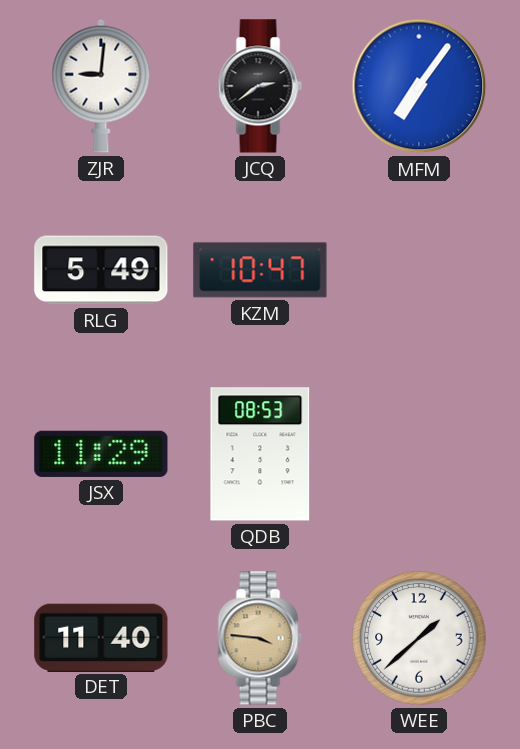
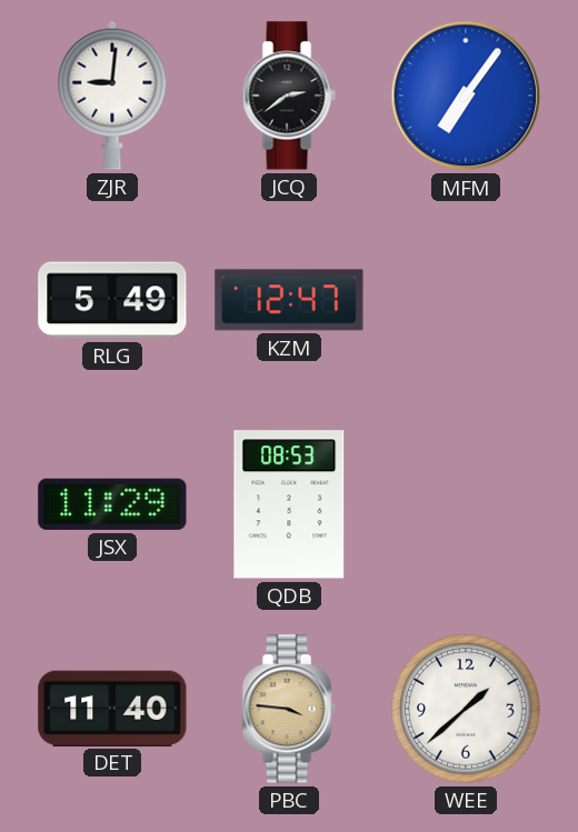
KZM: 10:47 -> 12:47
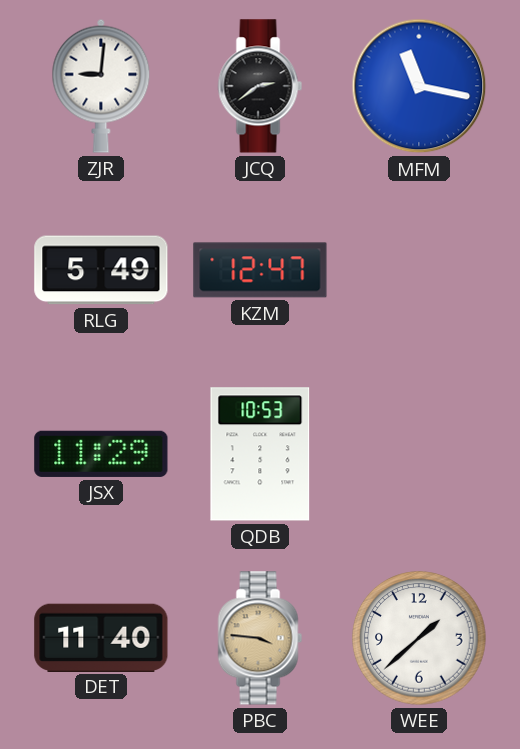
MFM: 7:06 -> 11:17
QDB: 08:53 -> 10:53
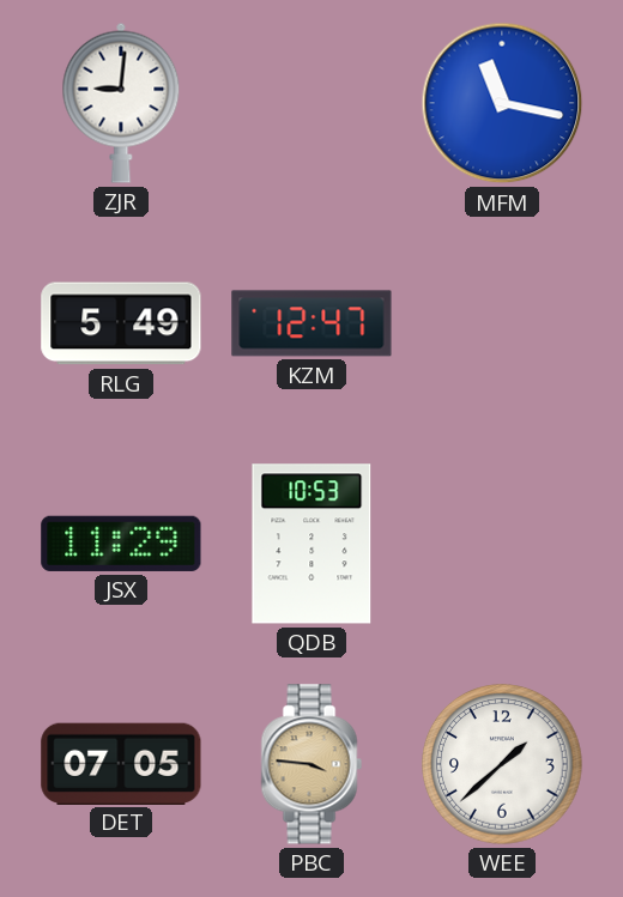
JCQ: 2:39 -> none
DET: 11:40 -> 07:05
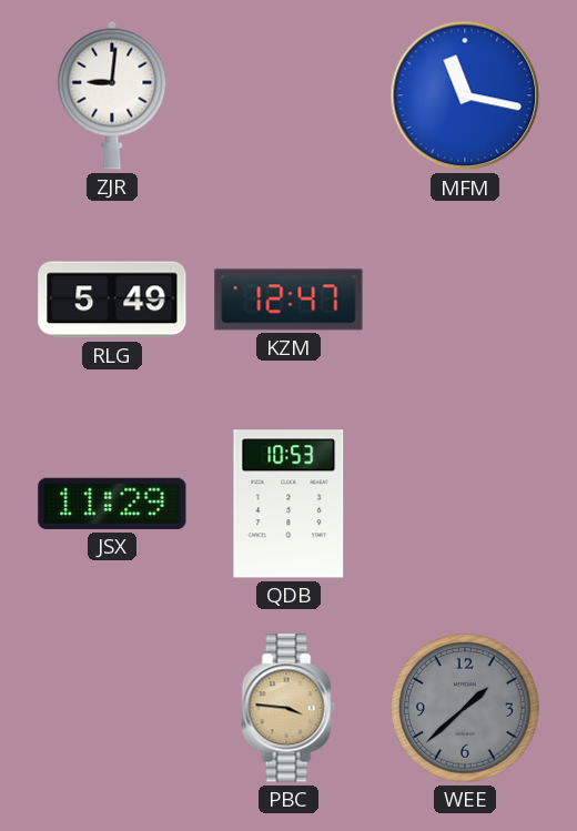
DET: 07:05 -> none
WEE dial: white -> grey
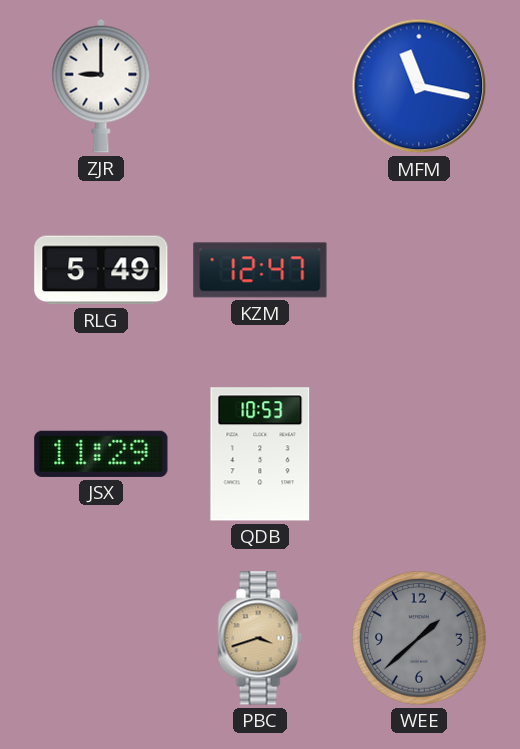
ZJR: 9:01 -> 9:00
PBC: 3:46 -> 3:42
